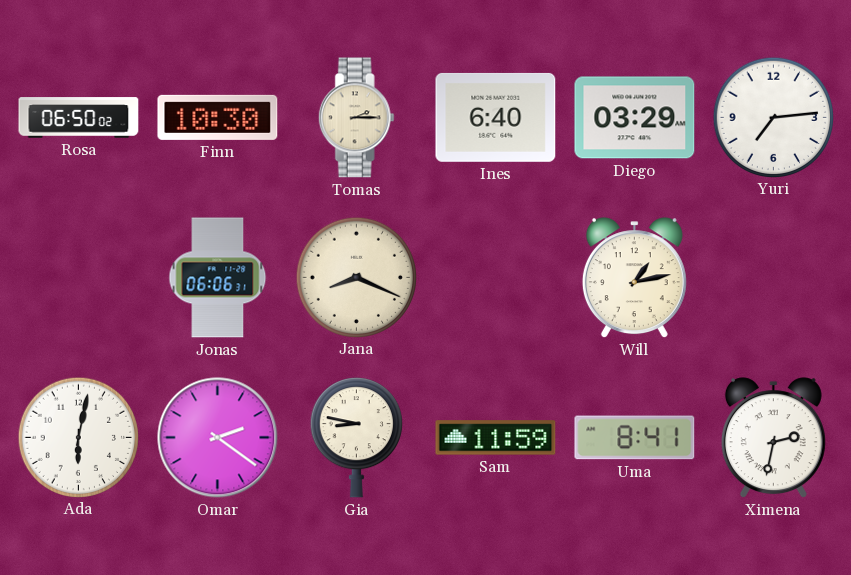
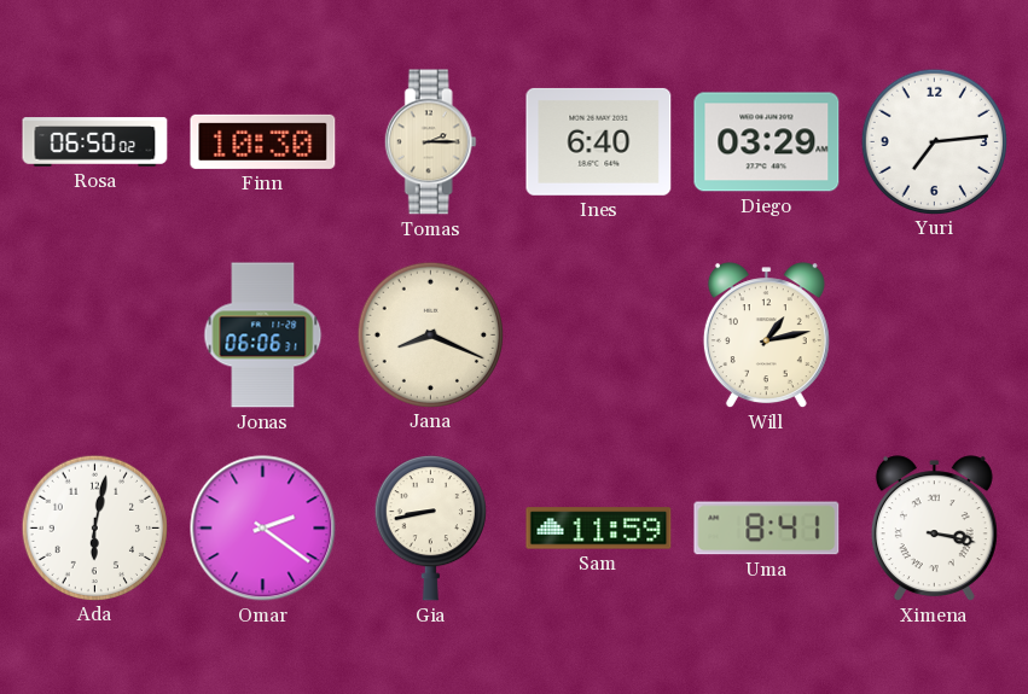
Gia: 8:47 -> 8:43
Ximena: 2:32 -> 3:17
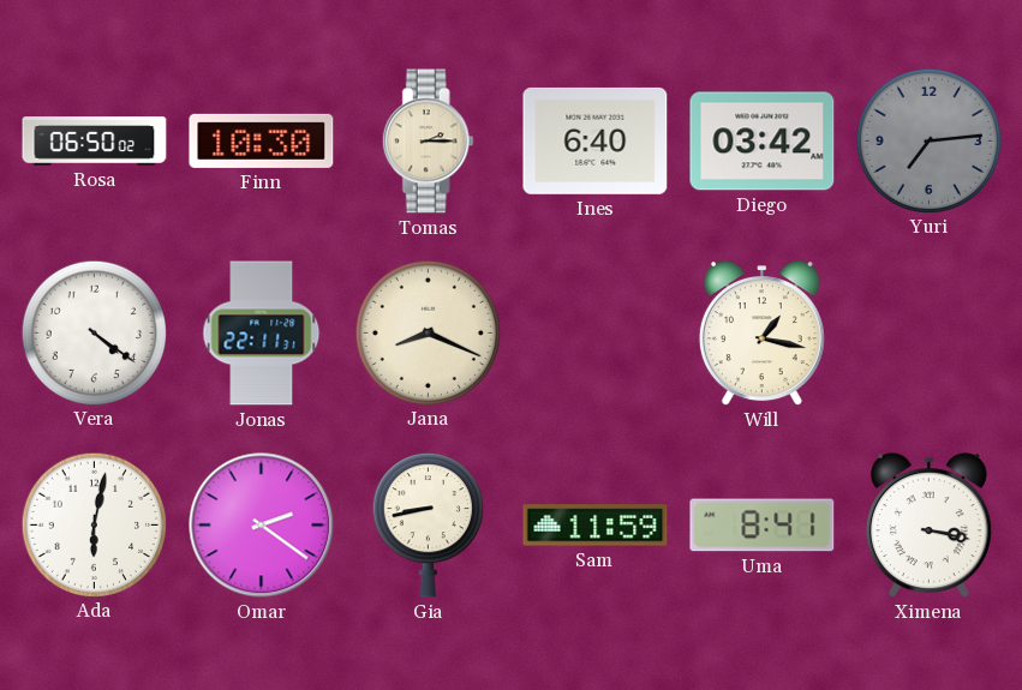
Diego: 03:29 -> 03:42
Yuri dial: white -> grey
Vera: none -> 4:21
Jonas: 06:06 -> 22:11
Will: 1:13 -> 1:17
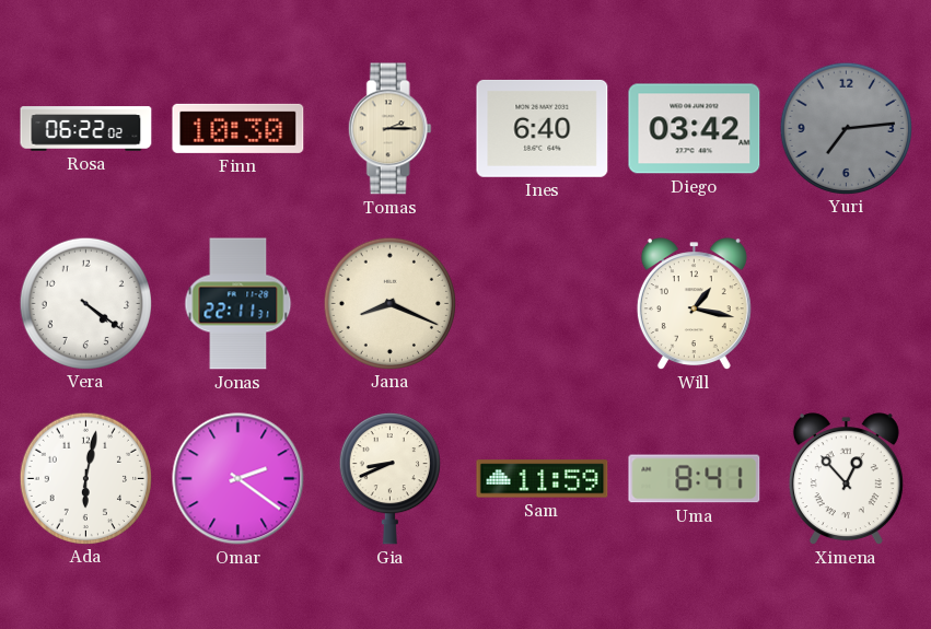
Rosa: 06:50 -> 06:22
Gia: 8:43 -> 8:41
Ximena: 3:17 -> 12:53
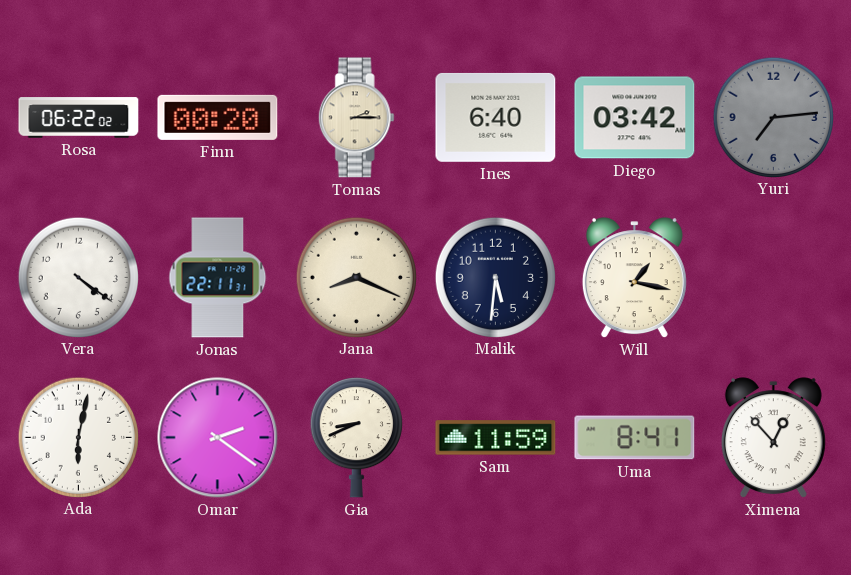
Finn: 10:30 -> 00:20
Malik: none -> 5:31
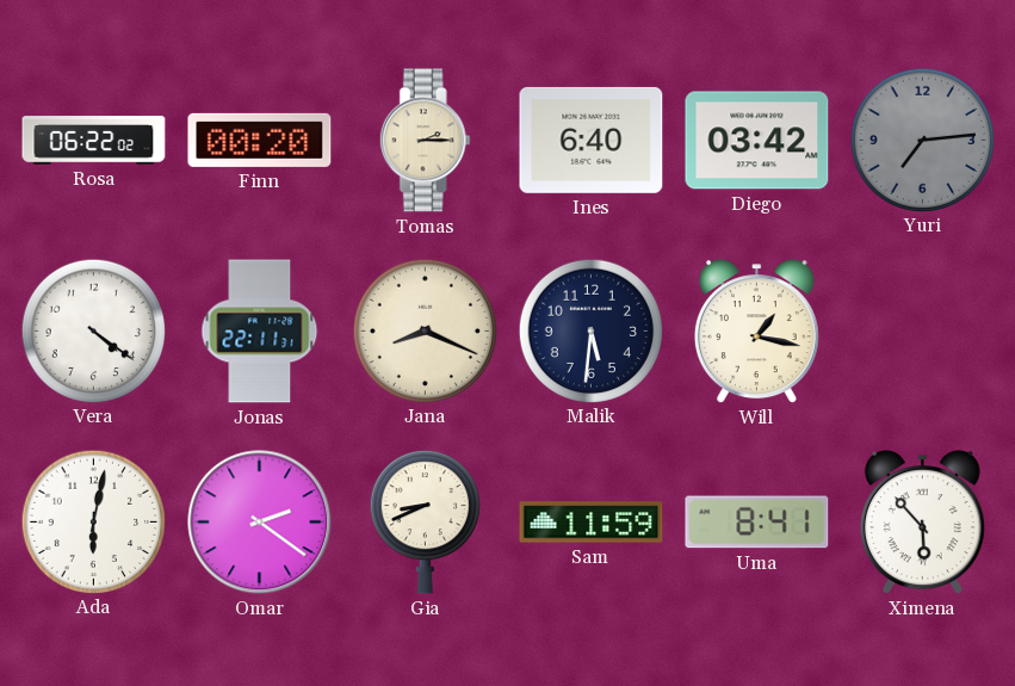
Ximena: 12:53 -> 5:53
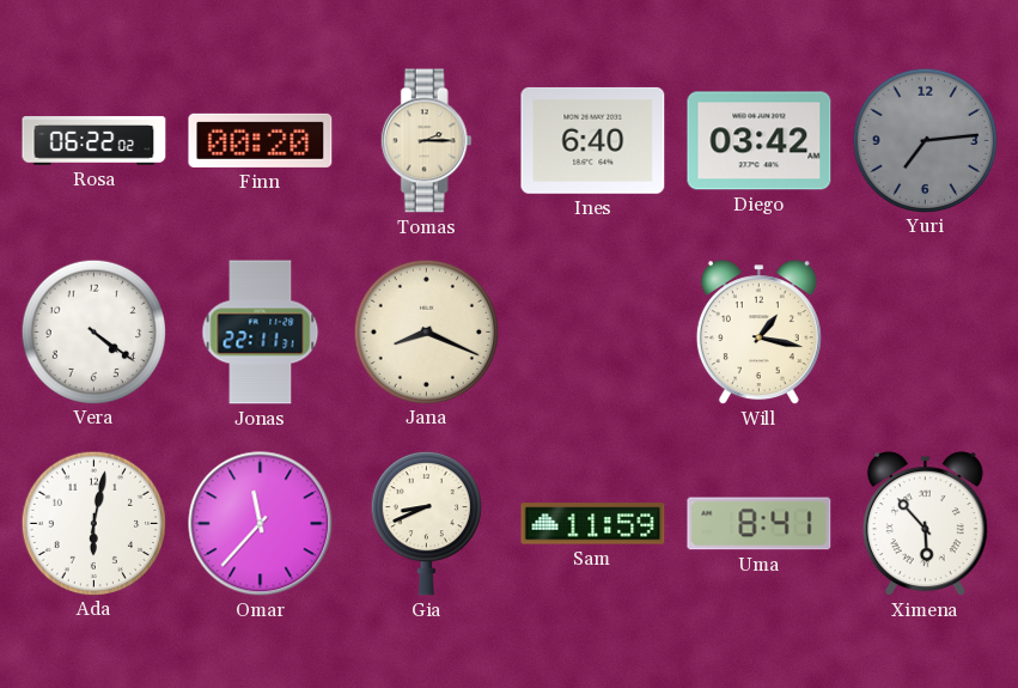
Malik: 5:31 -> none
Omar: 2:21 -> 11:37
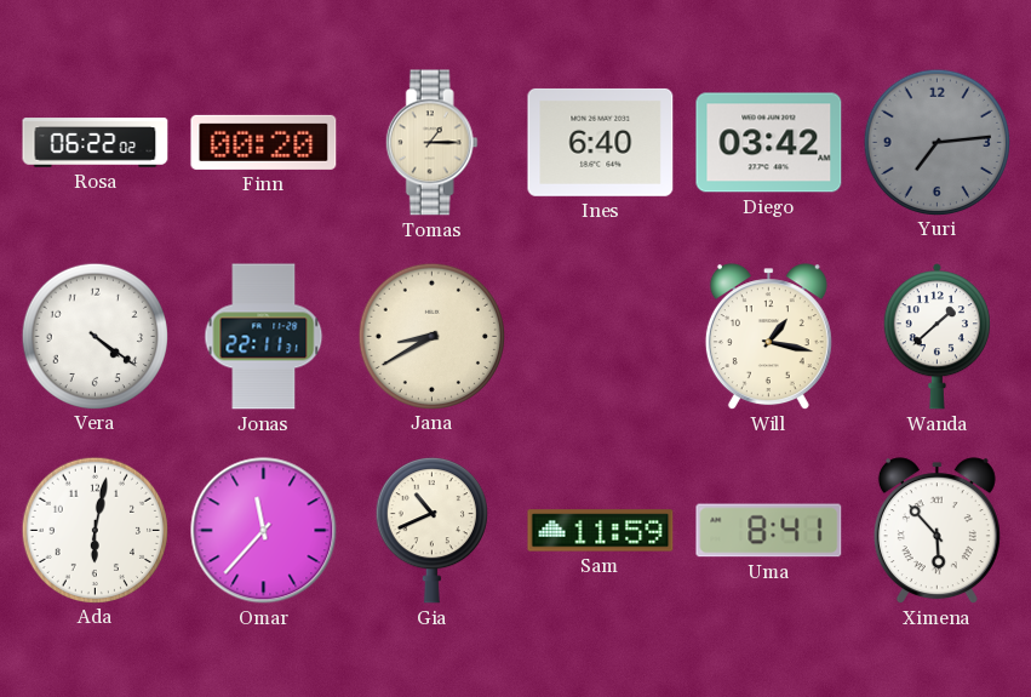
Tomas: 2:15 -> 1:15
Jana: 8:19 -> 8:40
Wanda: none -> 1:38
Gia: 8:41 -> 10:41
